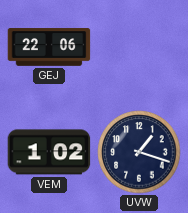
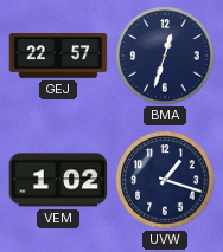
GEJ: 22:06 -> 22:57
BMA: none -> 12:33
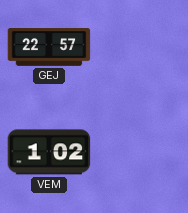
BMA: 12:33 -> none
UVW: 1:18 -> none
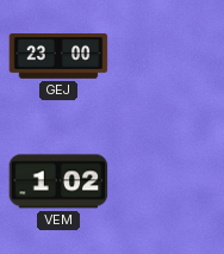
GEJ: 22:57 -> 23:00
